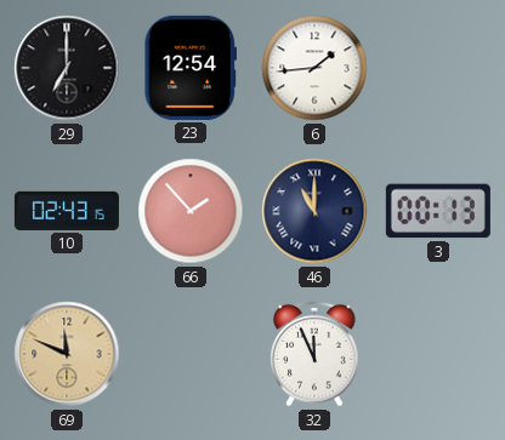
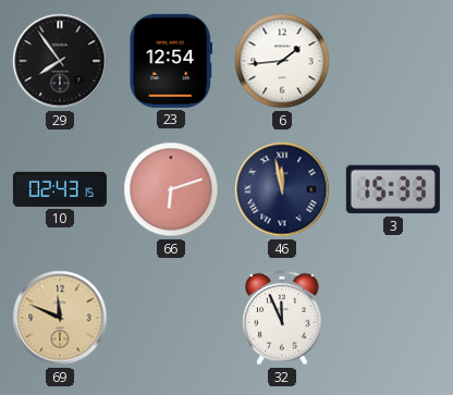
29: 7:00 -> 7:54
66: 1:53 -> 6:12
46: 11:00 -> 11:58
3: 00:13 -> 15:33
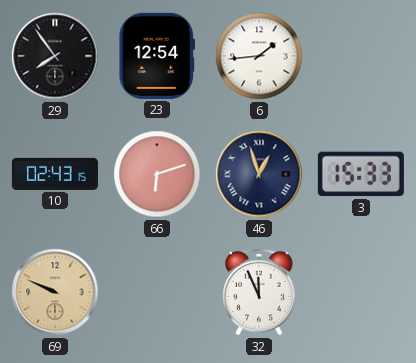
46: 11:58 -> 12:57
69: 11:49 -> 9:49
